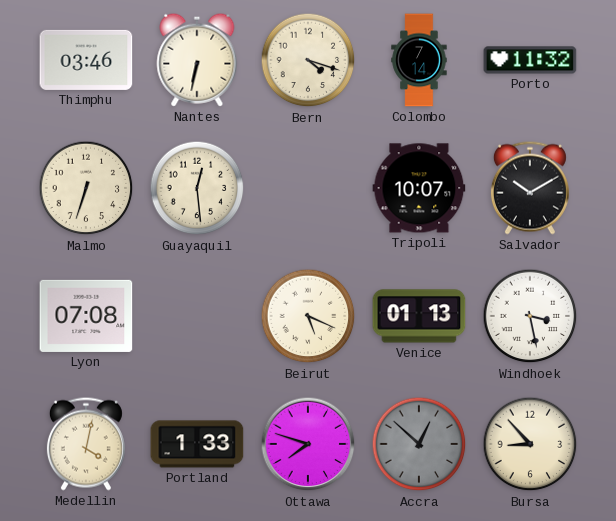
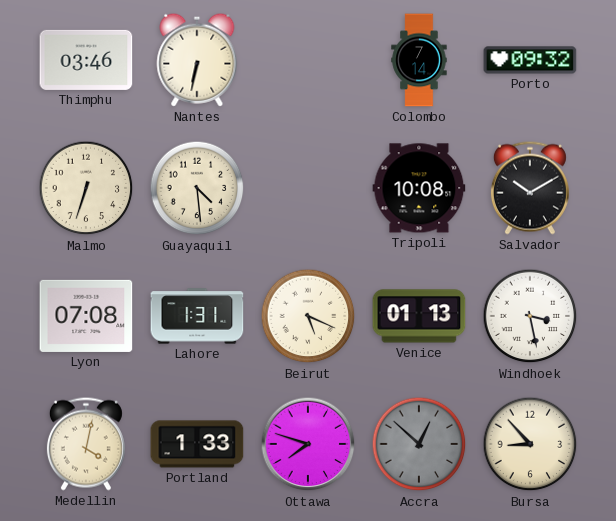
Bern: 4:18 -> none
Porto: 11:32 -> 09:32
Guayaquil: 12:29 -> 4:29
Tripoli: 10:07 -> 10:08
Lahore: none -> 1:31
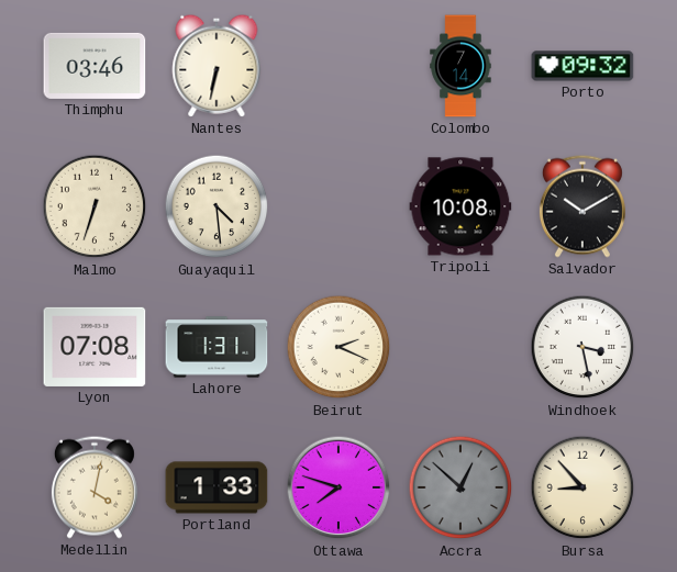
Beirut: 5:19 -> 2:19
Venice: 01:13 -> none
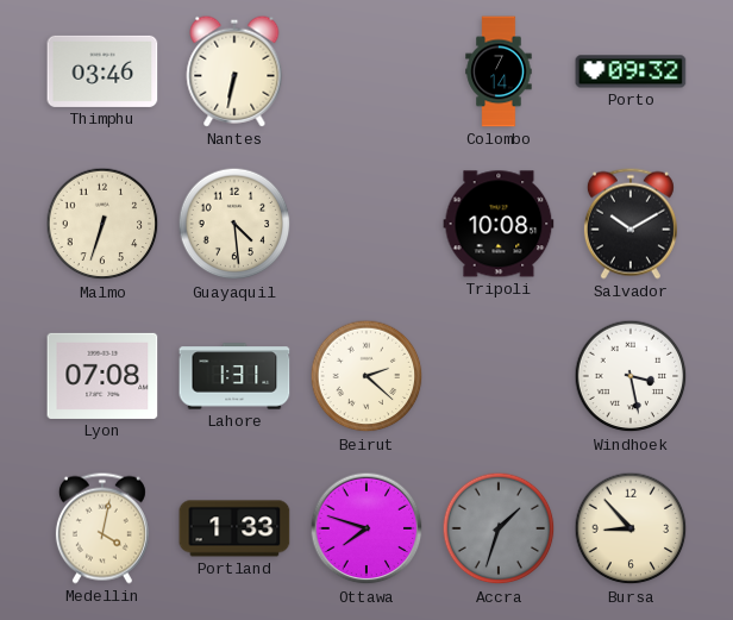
Beirut: 2:19 -> 2:22
Accra: 12:52 -> 1:33
